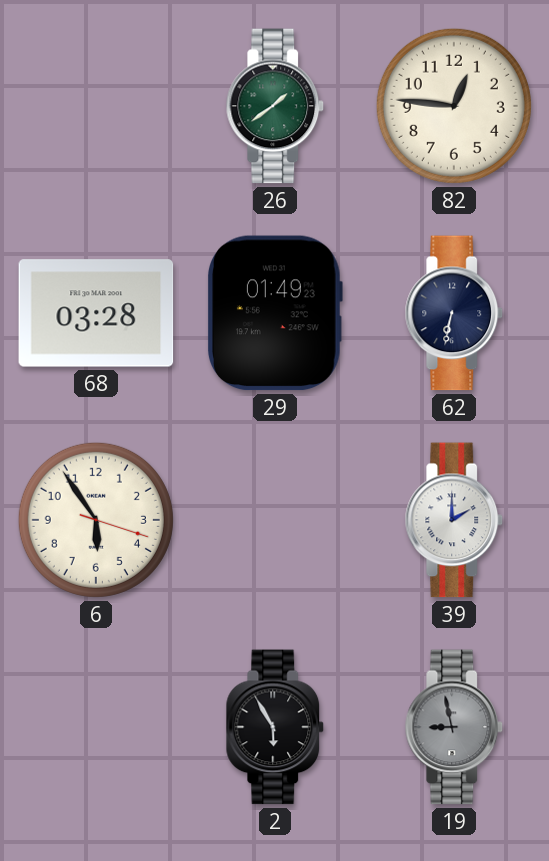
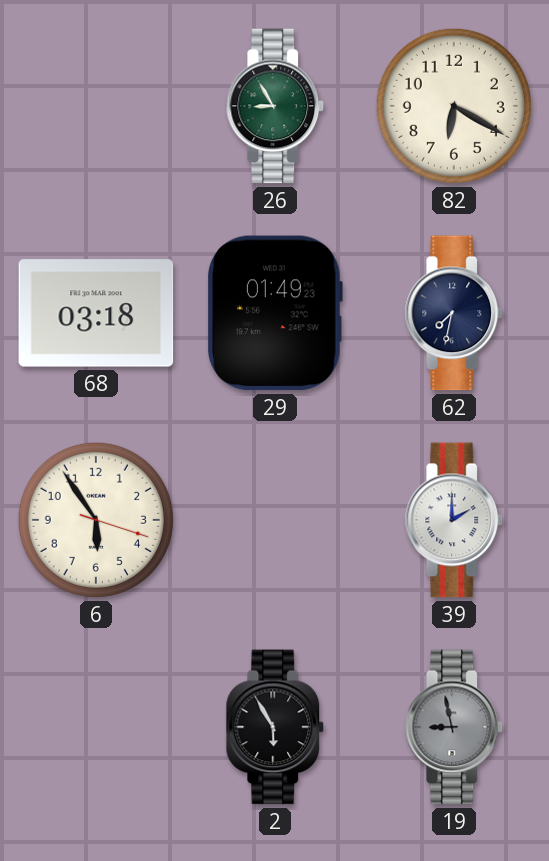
26: 1:39 -> 8:55
82: 12:46 -> 6:20
68: 03:28 -> 03:18
62: 6:32 -> 7:32
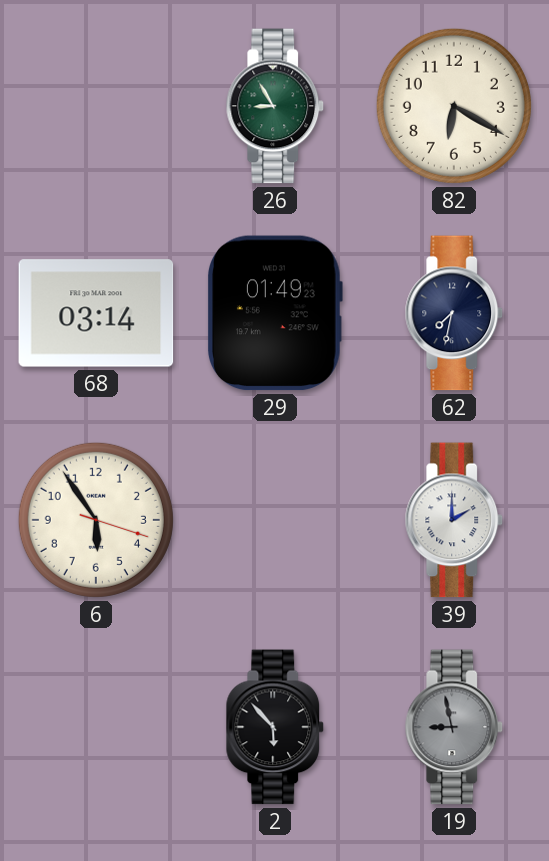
68: 03:18 -> 03:14
2: 5:55 -> 5:53
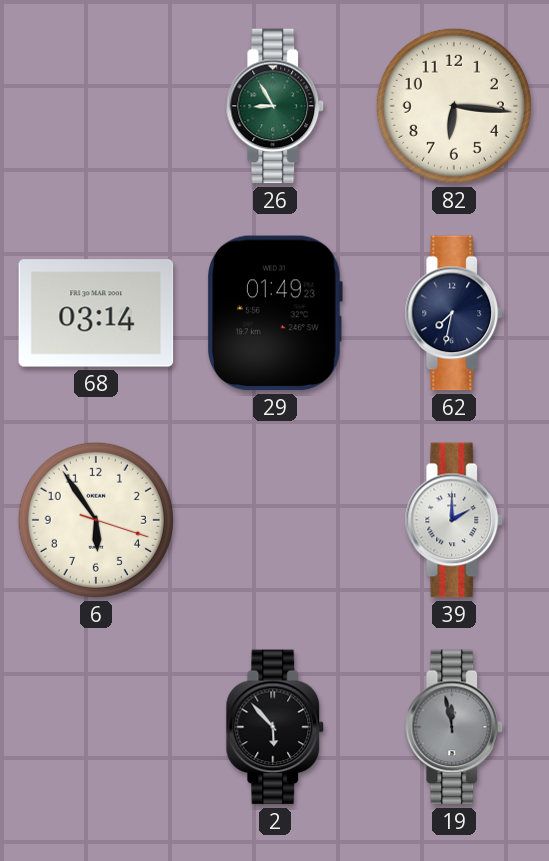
82: 6:20 -> 6:16
19: 8:58 -> 11:58
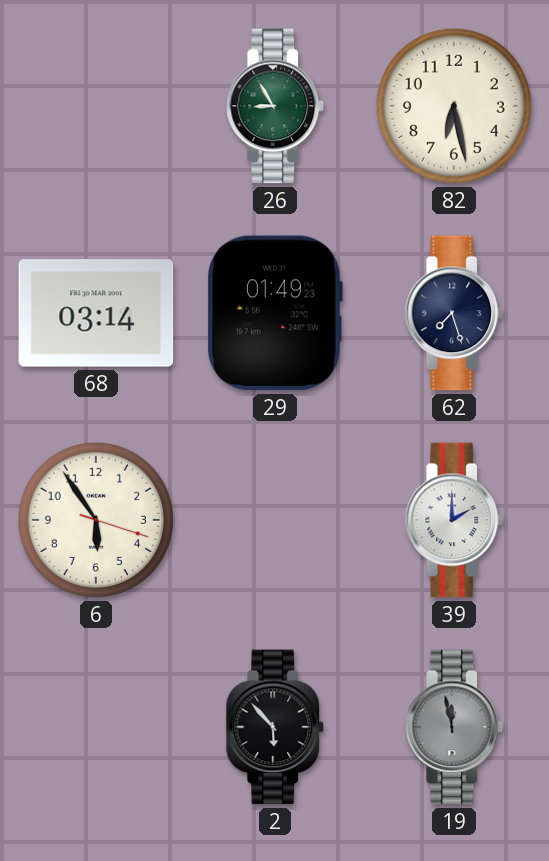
82: 6:16 -> 6:28
62: 7:32 -> 7:27
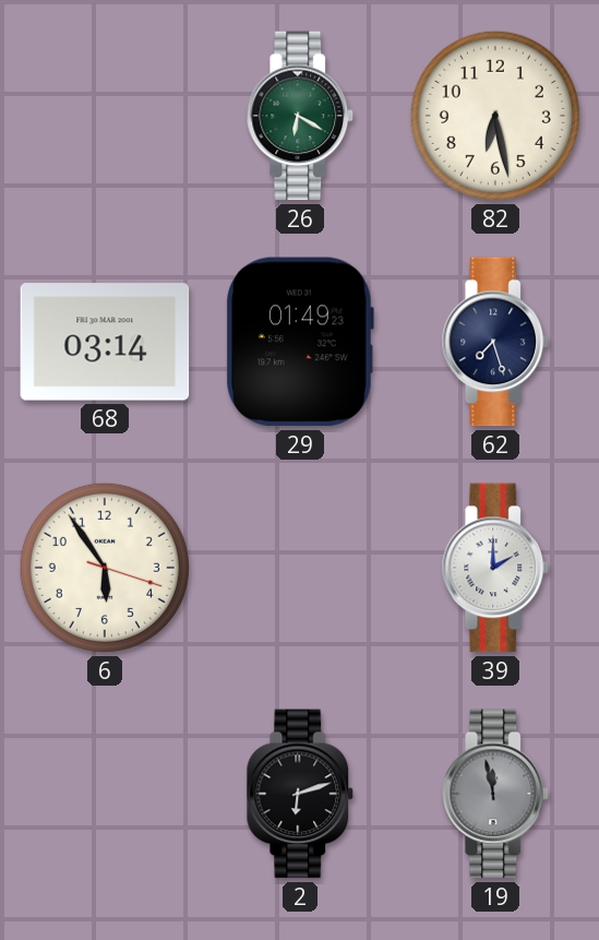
26: 8:55 -> 6:20
2: 5:53 -> 6:12
